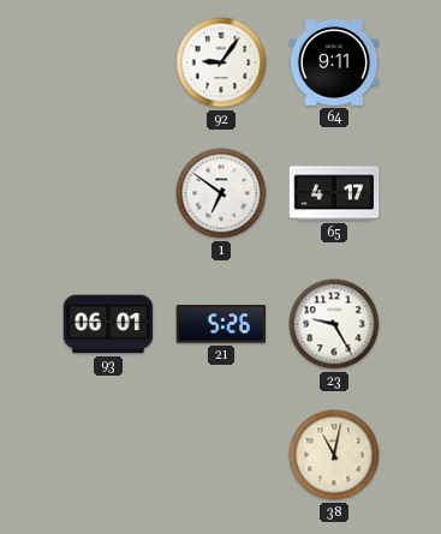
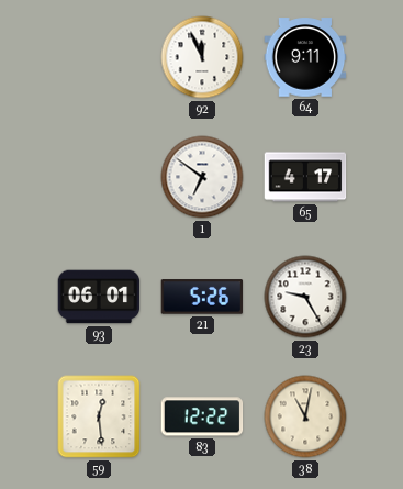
92: 9:06 -> 11:56
59: none -> 12:29
83: none -> 12:22
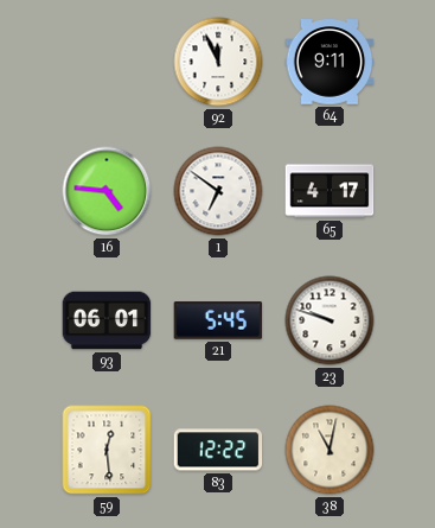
16: none -> 4:46
21: 5:26 -> 5:45
23: 9:25 -> 9:48
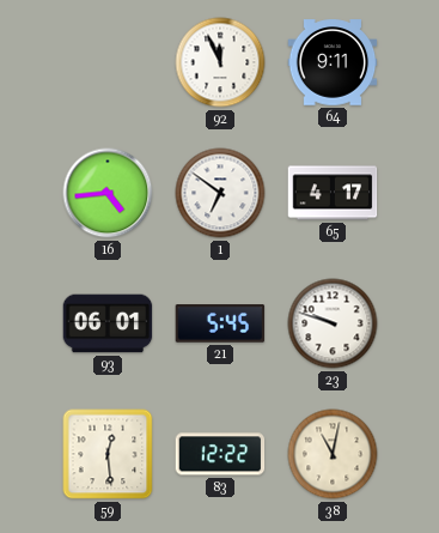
16: 4:46 -> 4:44
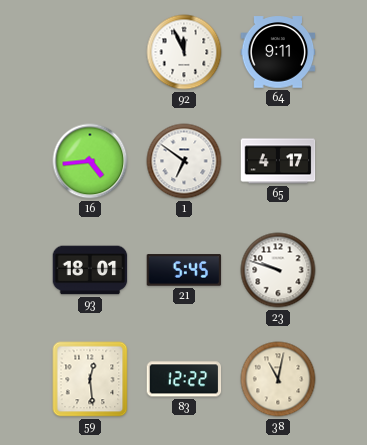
93: 06:01 -> 18:01
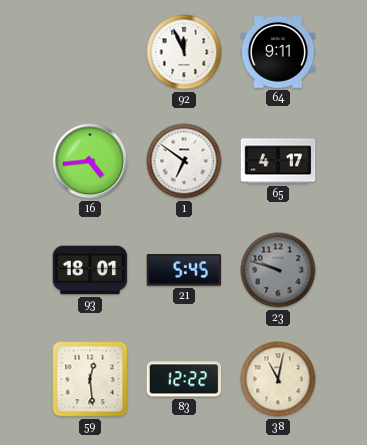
23 dial: white -> grey
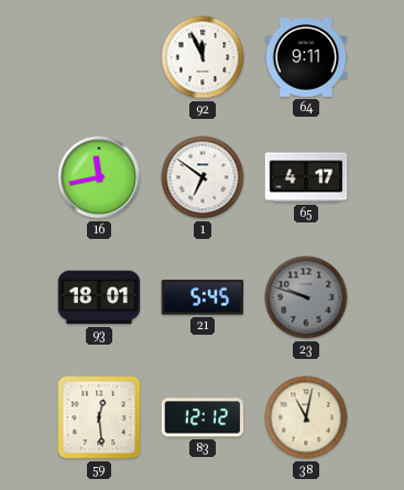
16: 4:44 -> 11:43
83: 12:22 -> 12:12
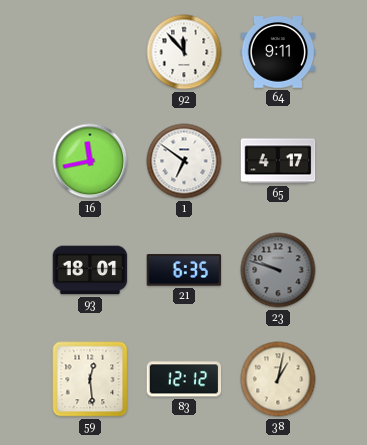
92: 11:56 -> 11:53
21: 5:45 -> 6:35
38: 11:02 -> 1:02
